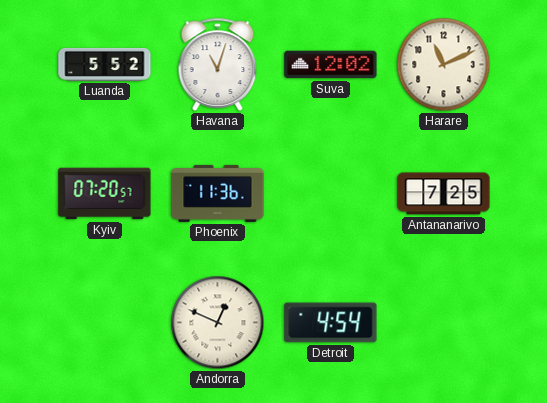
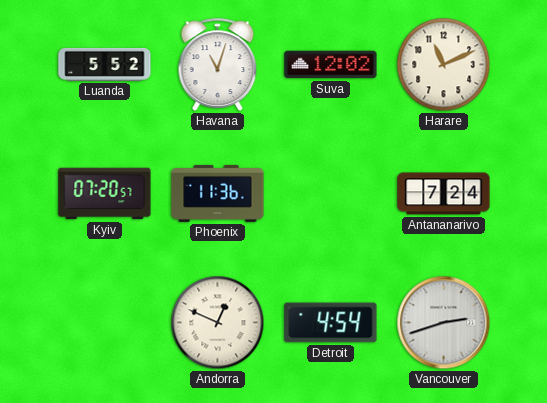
Antananarivo: 7:25 -> 7:24
Vancouver: none -> 2:42
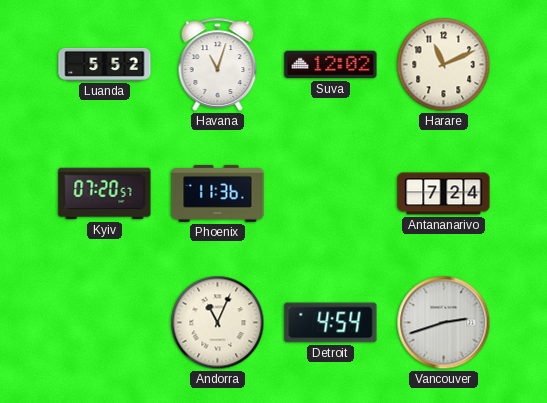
Andorra: 12:49 -> 11:04
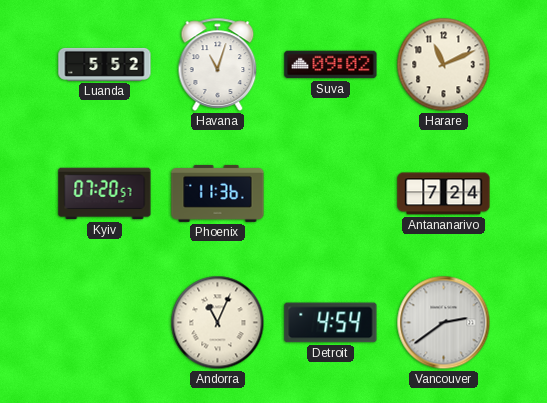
Suva: 12:02 -> 09:02
Vancouver: 2:42 -> 2:39
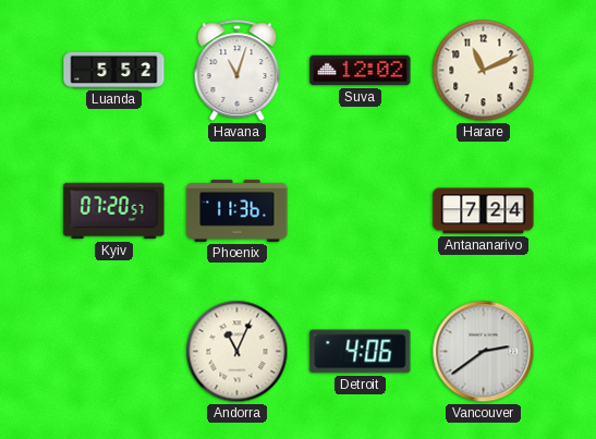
Suva: 09:02 -> 12:02
Detroit: 4:54 -> 4:06
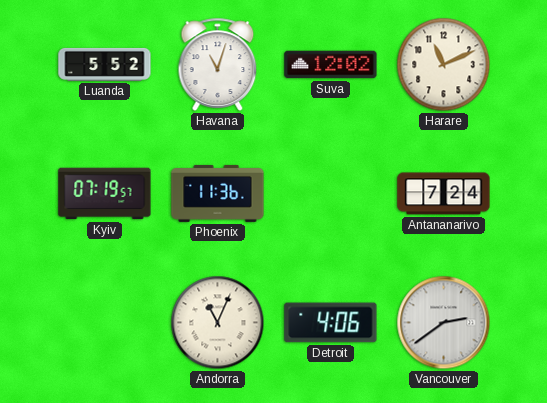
Kyiv: 07:20 -> 07:19
